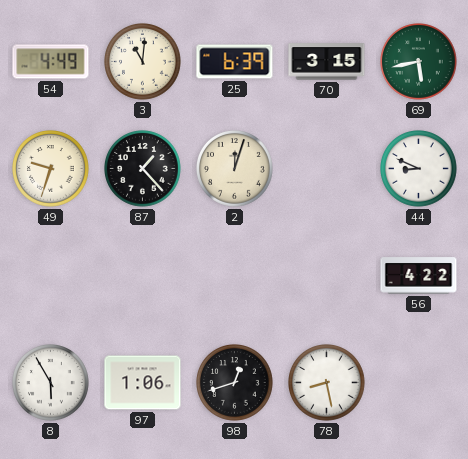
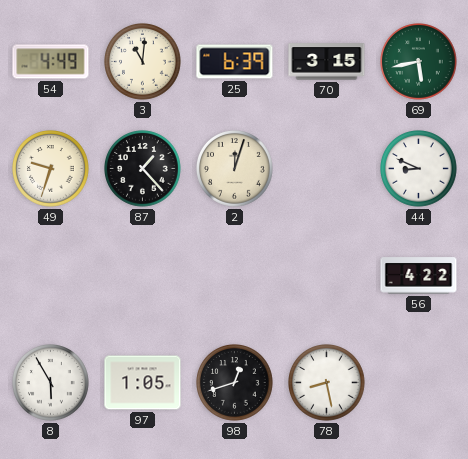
97: 1:06 -> 1:05
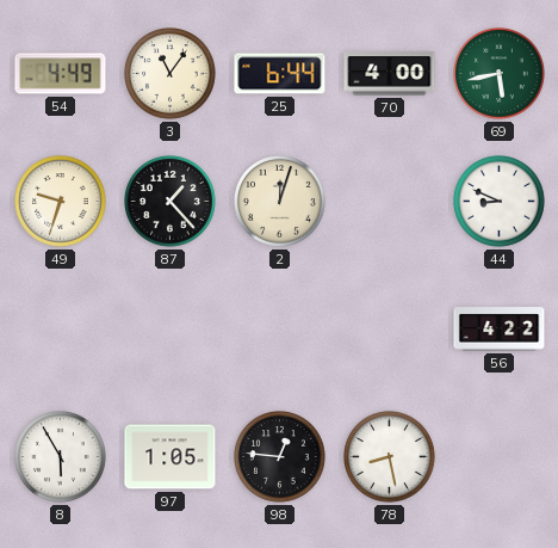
3: 11:01 -> 11:06
25: 6:39 -> 6:44
70: 3:15 -> 4:00
98: 12:42 -> 12:46
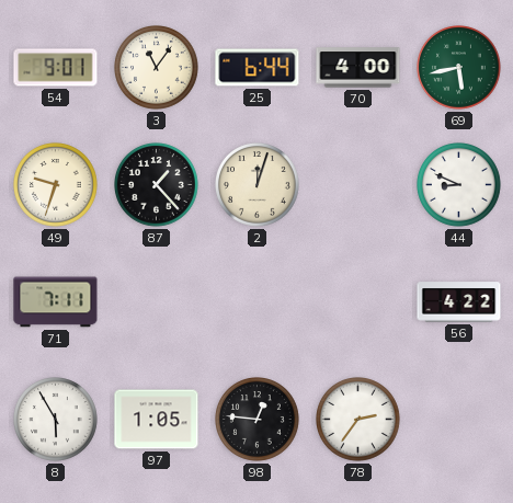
54: 4:49 -> 9:01
71: none -> 7:11
78: 8:28 -> 2:36
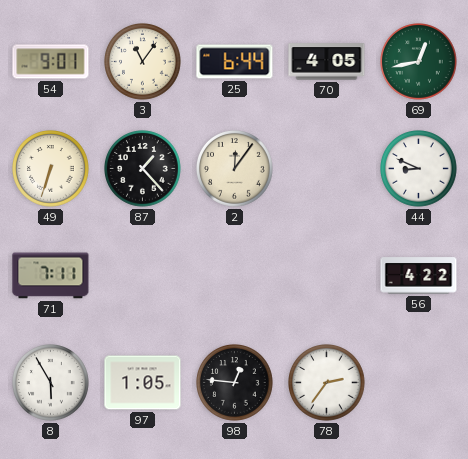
70: 4:00 -> 4:05
69: 5:43 -> 12:43
49: 9:33 -> 6:33
2: 12:03 -> 12:06
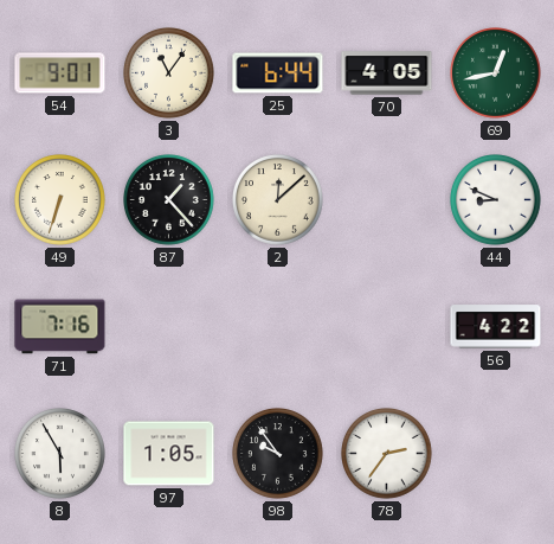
2: 12:06 -> 12:08
71: 7:11 -> 7:16
98: 12:46 -> 9:54
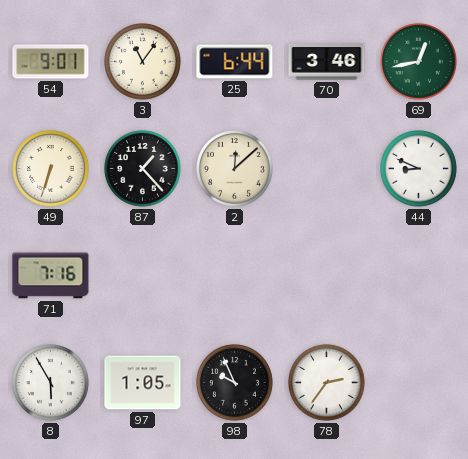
70: 4:05 -> 3:46
56: 4:22 -> none
98: 9:54 -> 9:56
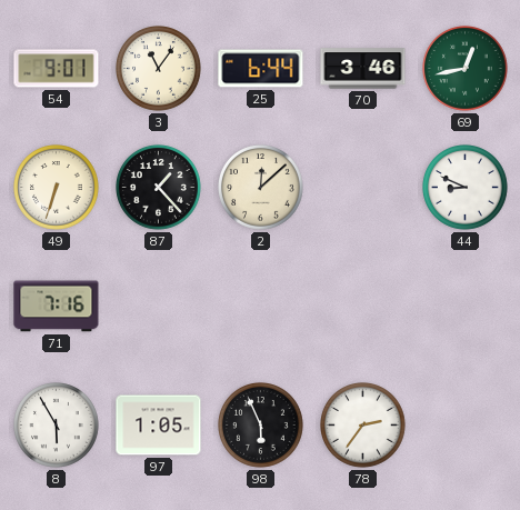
98: 9:56 -> 5:56
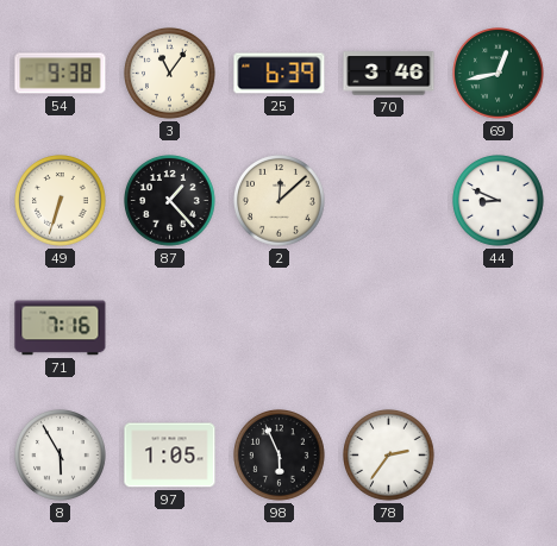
54: 9:01 -> 9:38
25: 6:44 -> 6:39
